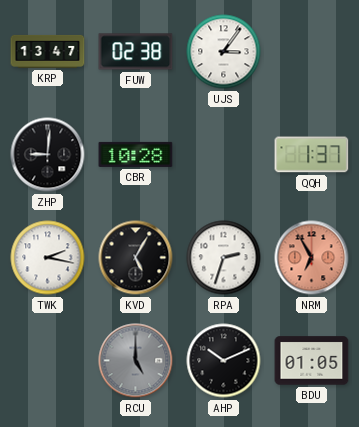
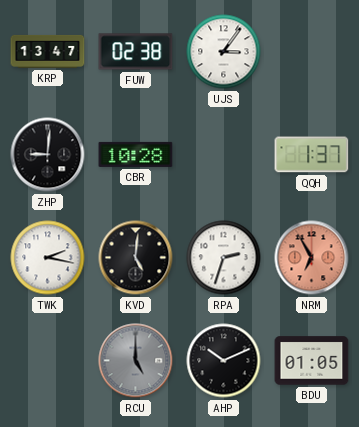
KVD: 5:05 -> 5:01
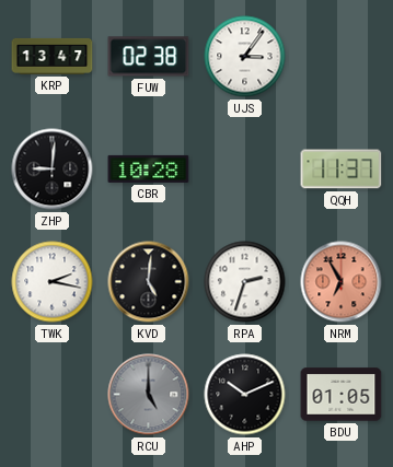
QQH: 1:37 -> 11:37
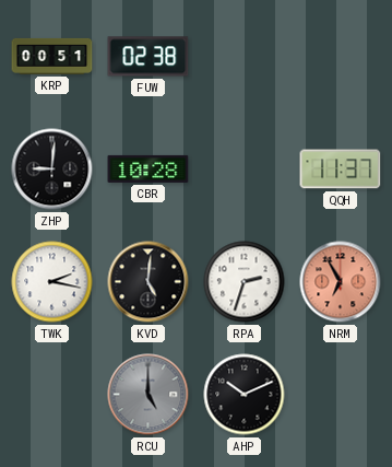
KRP: 13:47 -> 00:51
UJS: 3:06 -> none
BDU: 01:05 -> none
